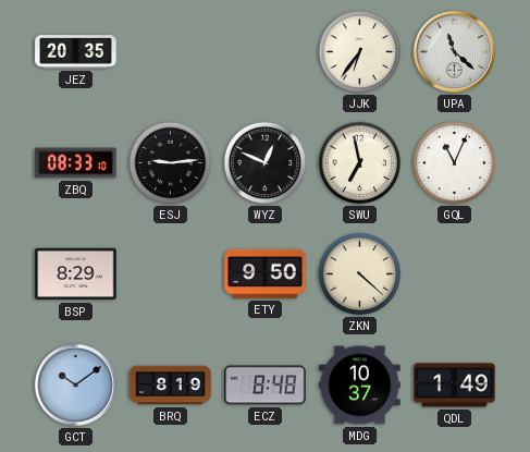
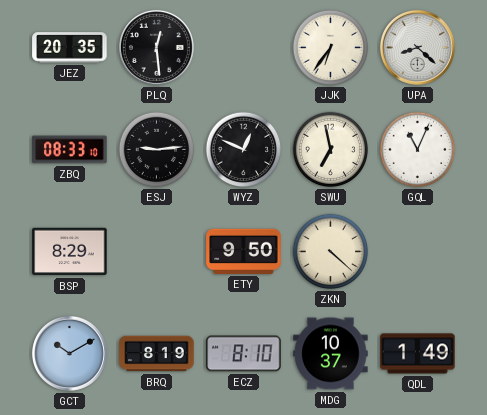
PLQ: none -> 12:29
UPA: 11:22 -> 8:22
GCT: 10:09 -> 10:10
ECZ: 8:48 -> 8:10
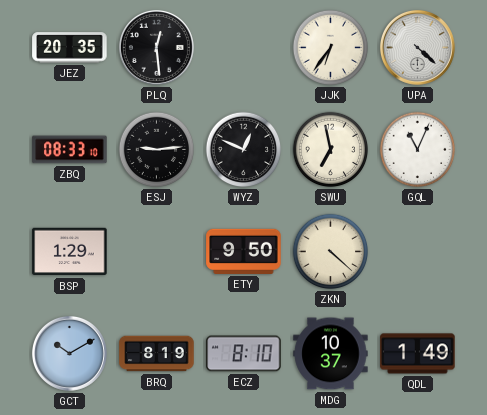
UPA: 8:22 -> 4:22
BSP: 8:29 -> 1:29
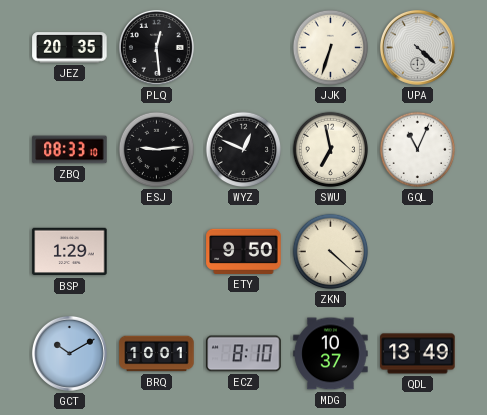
JJK: 6:36 -> 6:33
BRQ: 8:19 -> 10:01
QDL: 1:49 -> 13:49
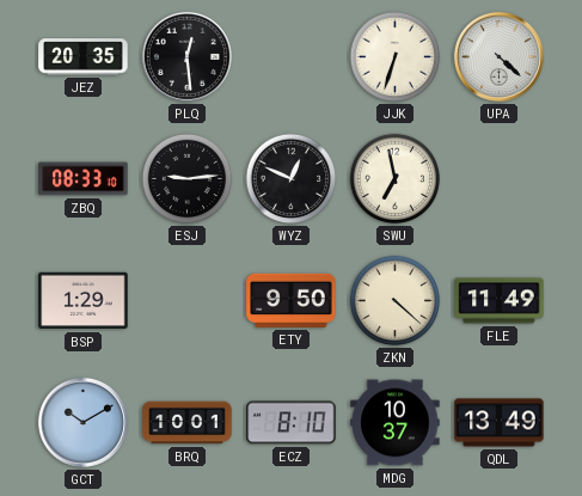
GQL: 11:04 -> none
FLE: none -> 11:49
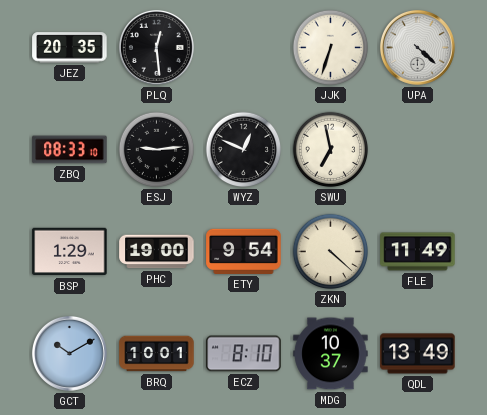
PHC: none -> 19:00
ETY: 9:50 -> 9:54
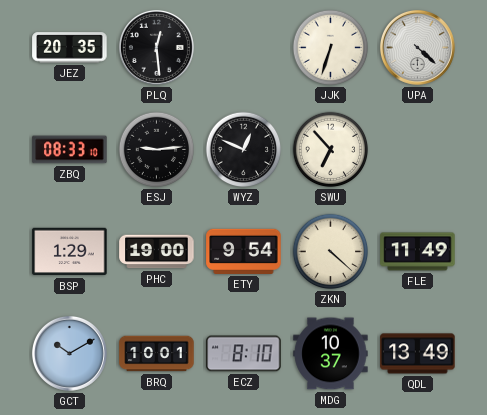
SWU: 6:58 -> 6:53
